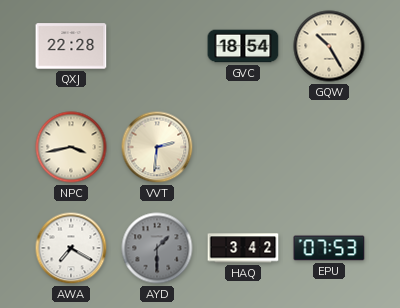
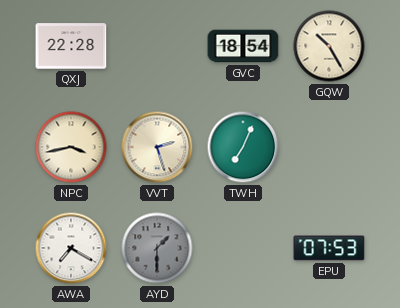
VVT: 2:31 -> 2:27
TWH: none -> 7:04
HAQ: 3:42 -> none
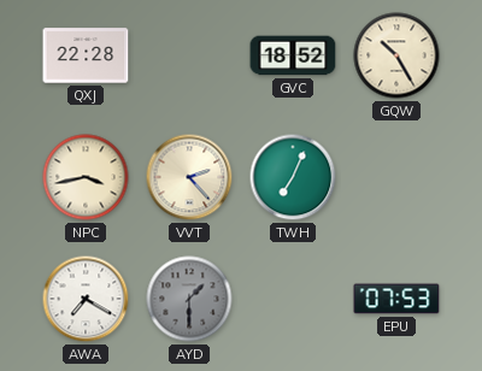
GVC: 18:54 -> 18:52
VVT: 2:27 -> 2:23
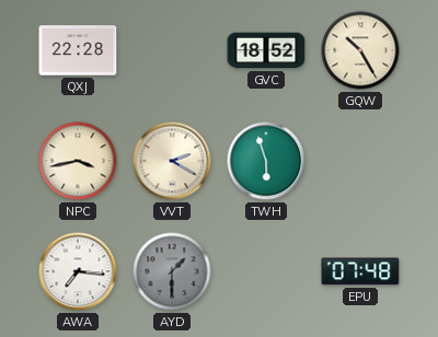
VVT: 2:23 -> 2:20
TWH: 7:04 -> 5:57
AWA: 7:20 -> 7:16
EPU: 07:53 -> 07:48
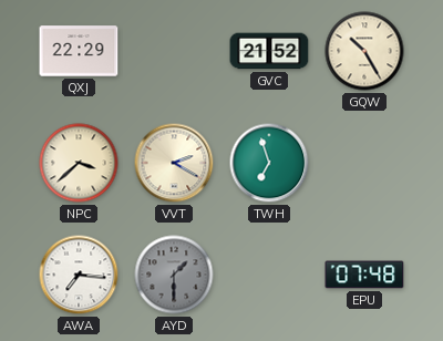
QXJ: 22:28 -> 22:29
GVC: 18:52 -> 21:52
NPC: 3:43 -> 3:38
TWH: 5:57 -> 6:57
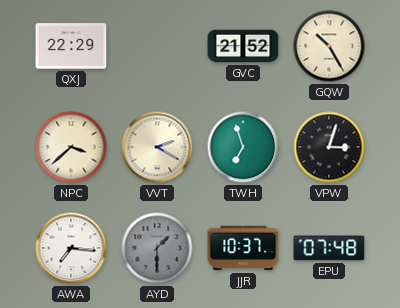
VPW: none -> 3:03
JJR: none -> 10:37
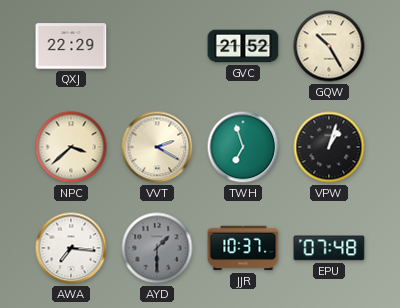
VPW: 3:03 -> 1:03
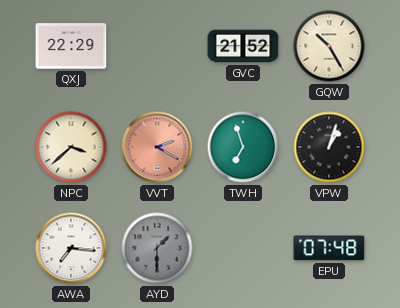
VVT dial: cream -> salmon
JJR: 10:37 -> none
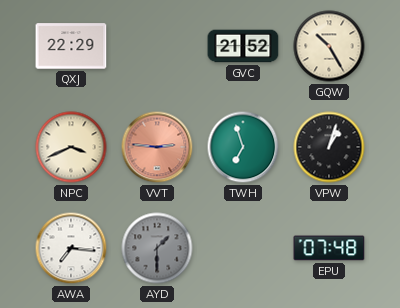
NPC: 3:38 -> 3:41
VVT: 2:20 -> 2:46
